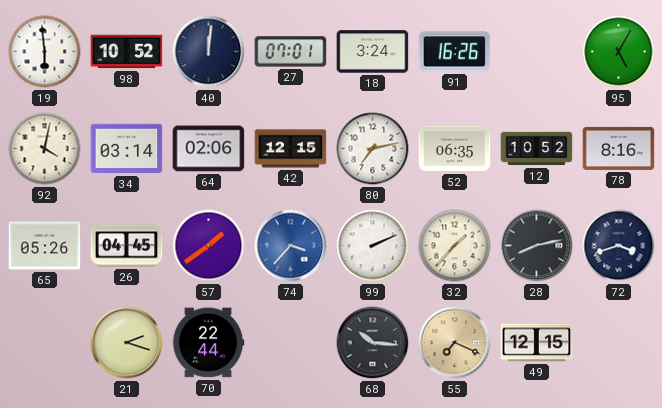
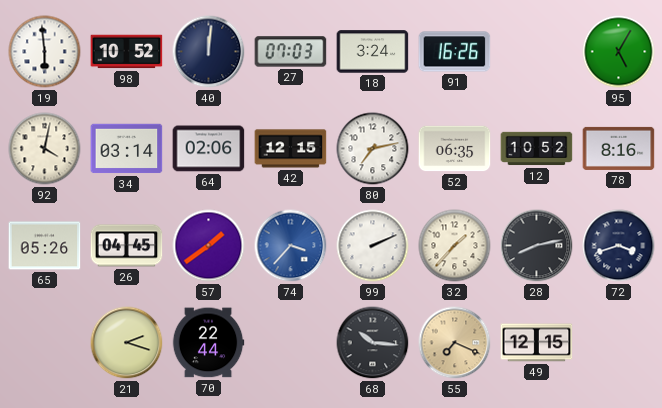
27: 07:01 -> 07:03
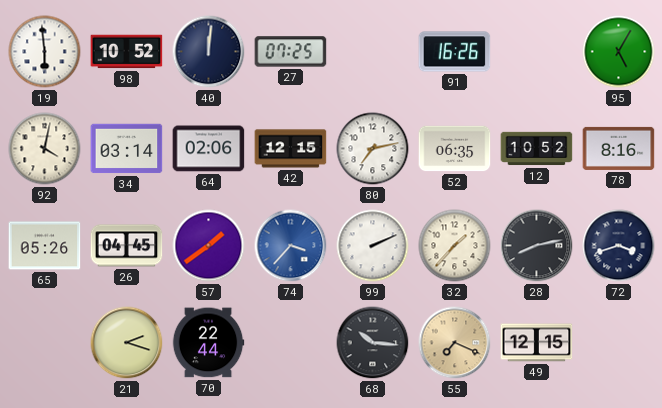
27: 07:03 -> 07:25
18: 3:24 -> none
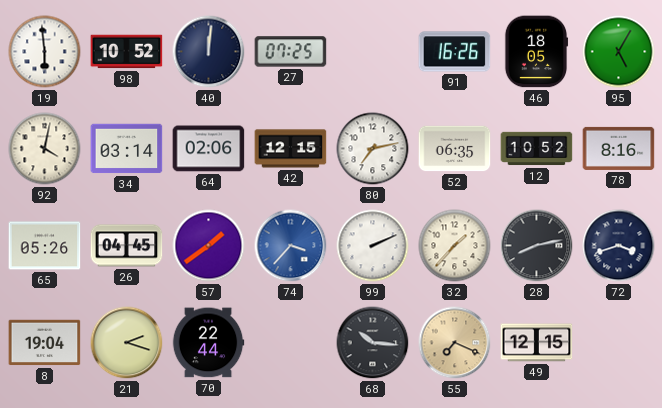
46: none -> 18:05
8: none -> 19:04
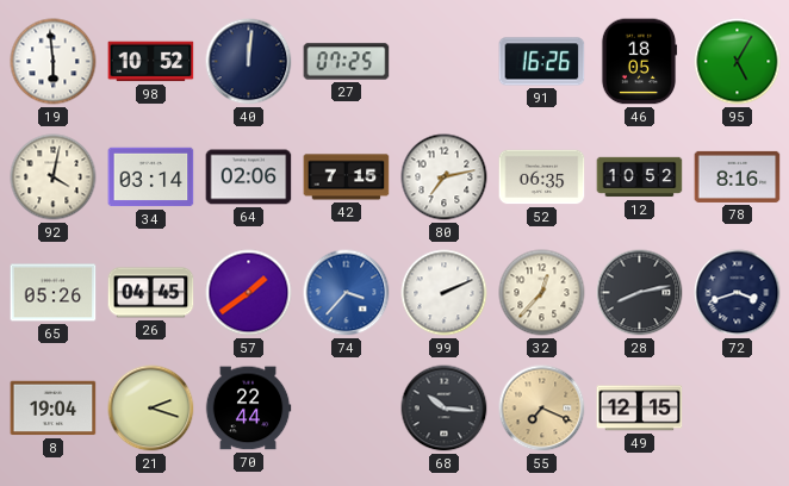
42: 12:15 -> 7:15
32: 1:37 -> 12:37
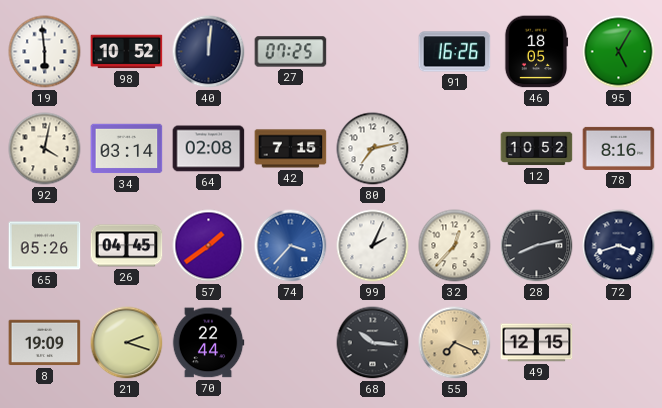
64: 02:06 -> 02:08
52: 06:35 -> none
99: 2:11 -> 2:04
8: 19:04 -> 19:09
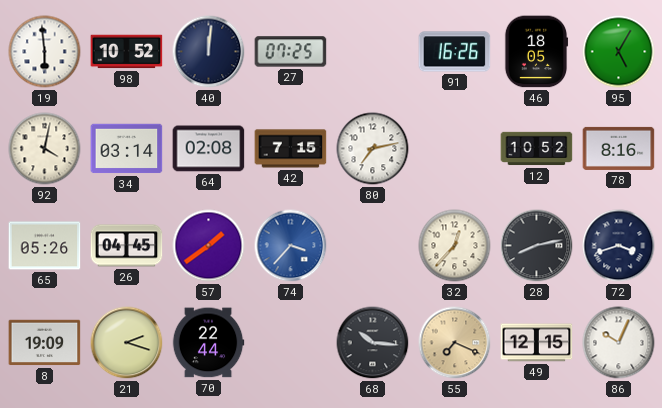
99: 2:04 -> none
86: none -> 10:04
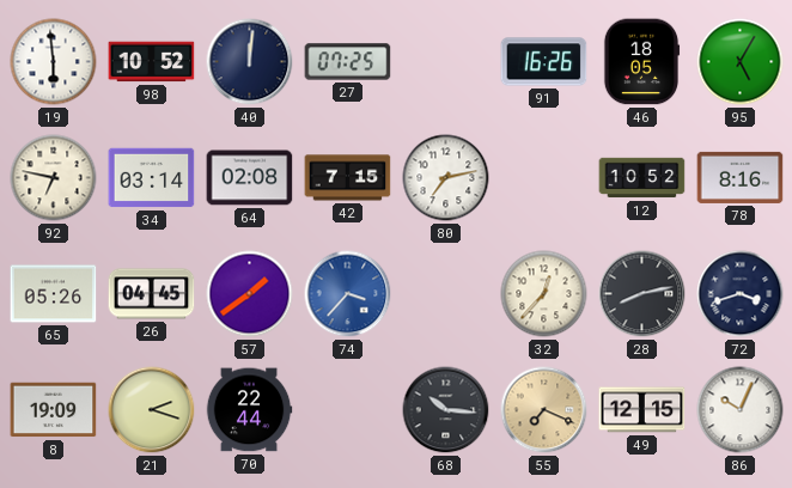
92: 4:02 -> 6:47
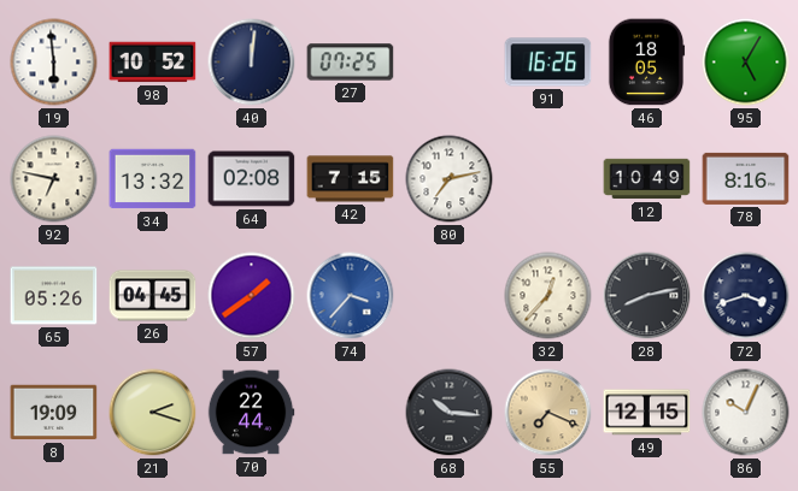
34: 03:14 -> 13:32
12: 10:52 -> 10:49
